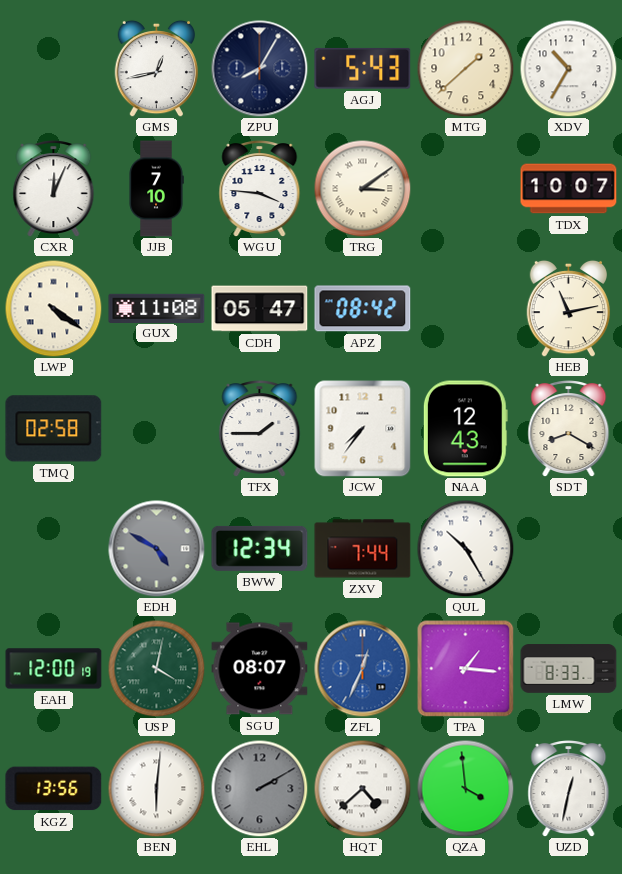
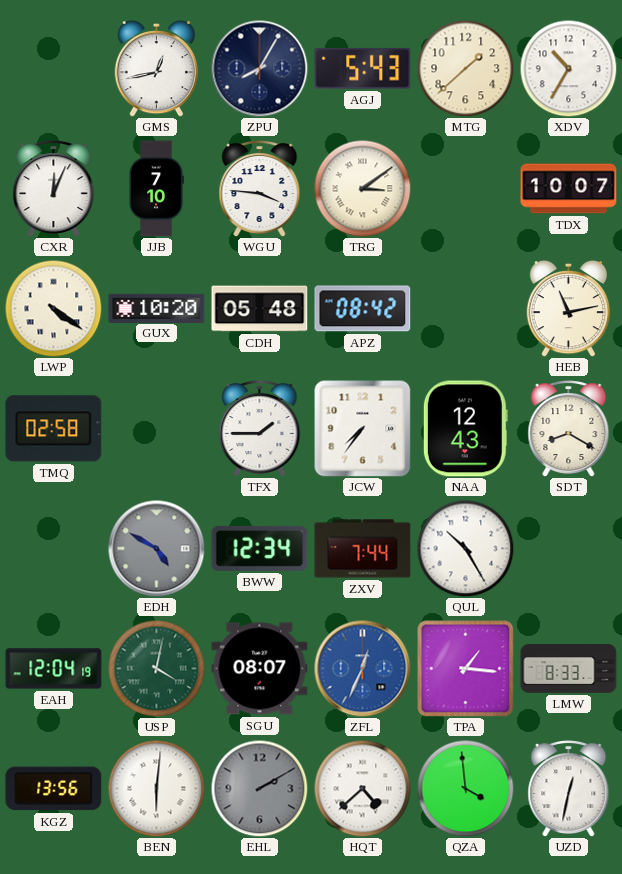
GUX: 11:08 -> 10:20
CDH: 05:47 -> 05:48
EAH: 12:00 -> 12:04
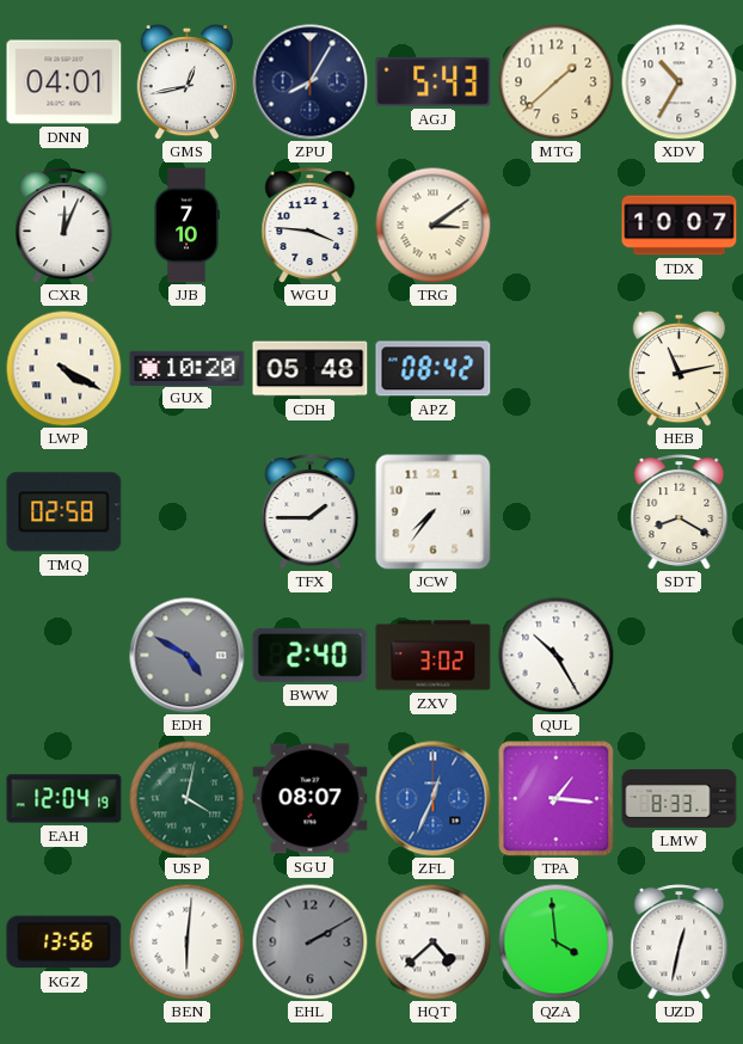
DNN: none -> 04:01
LWP: 4:21 -> 4:20
NAA: 12:43 -> none
BWW: 12:34 -> 2:40
ZXV: 7:44 -> 3:02
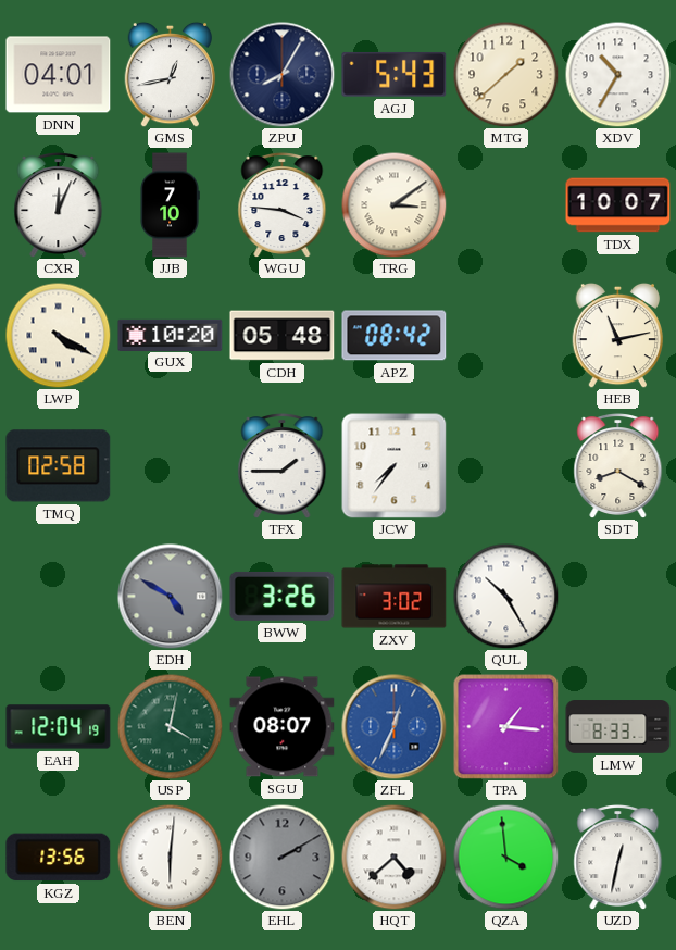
BWW: 2:40 -> 3:26
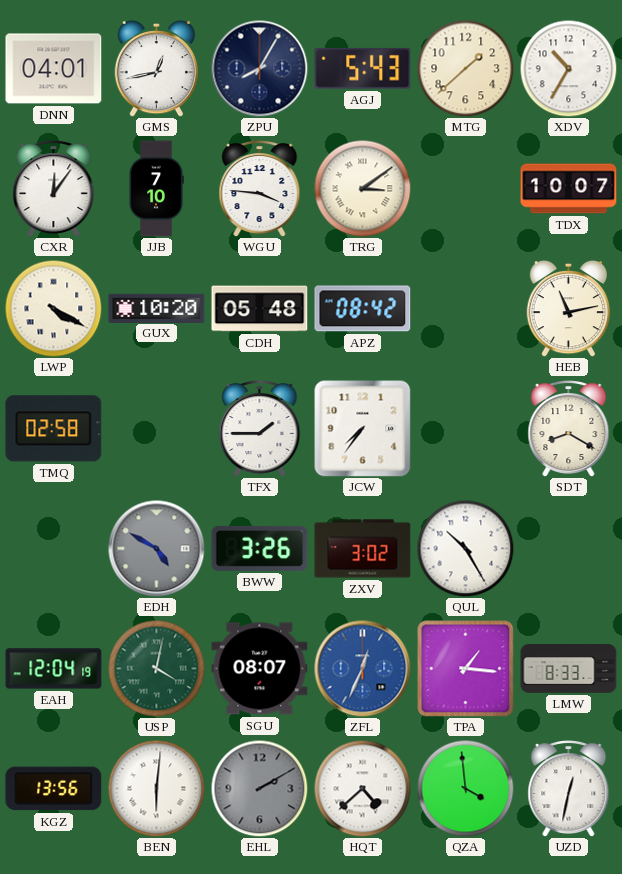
CXR: 12:04 -> 12:06
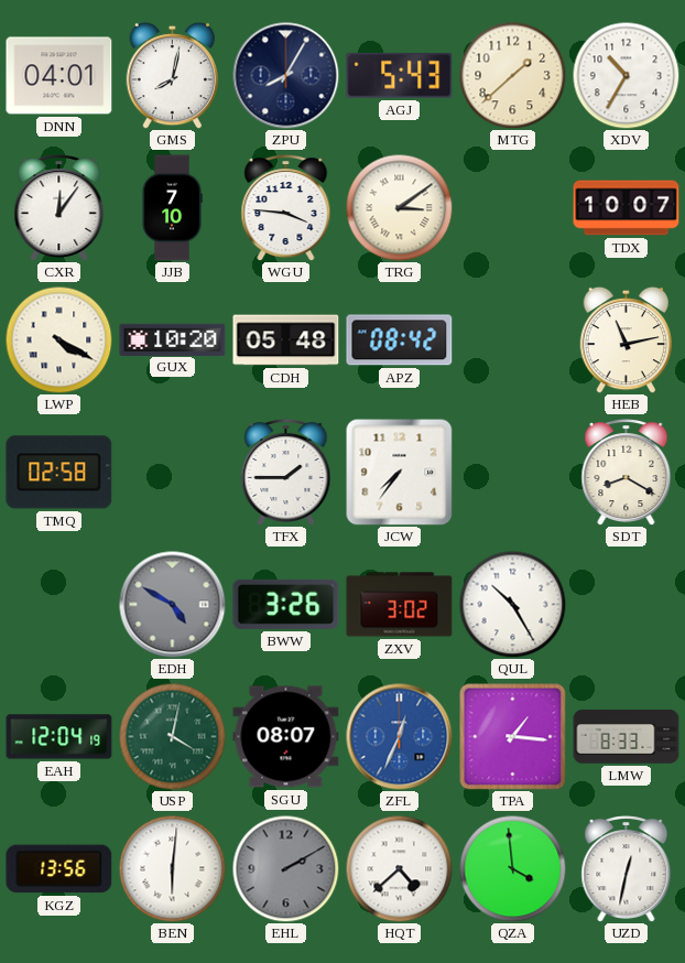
GMS: 12:43 -> 8:02
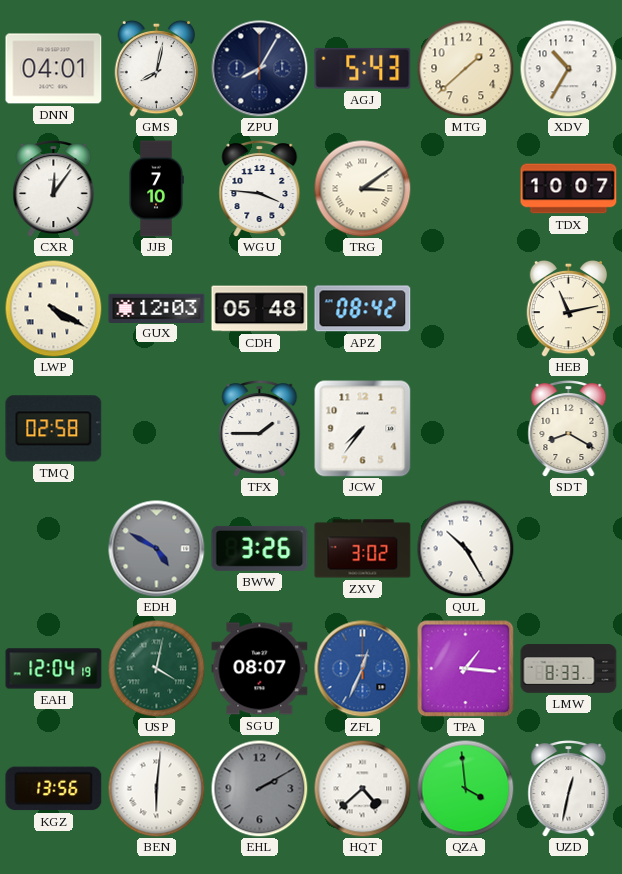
GUX: 10:20 -> 12:03
